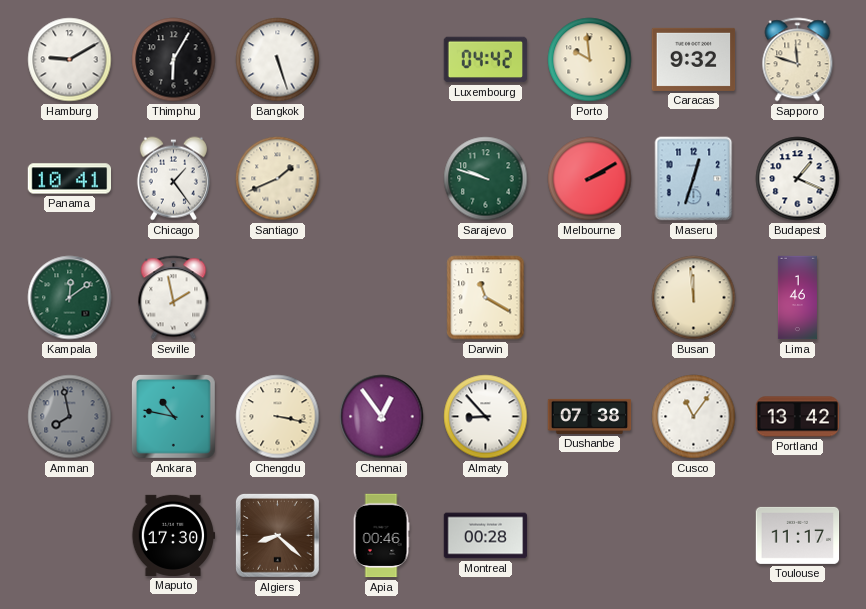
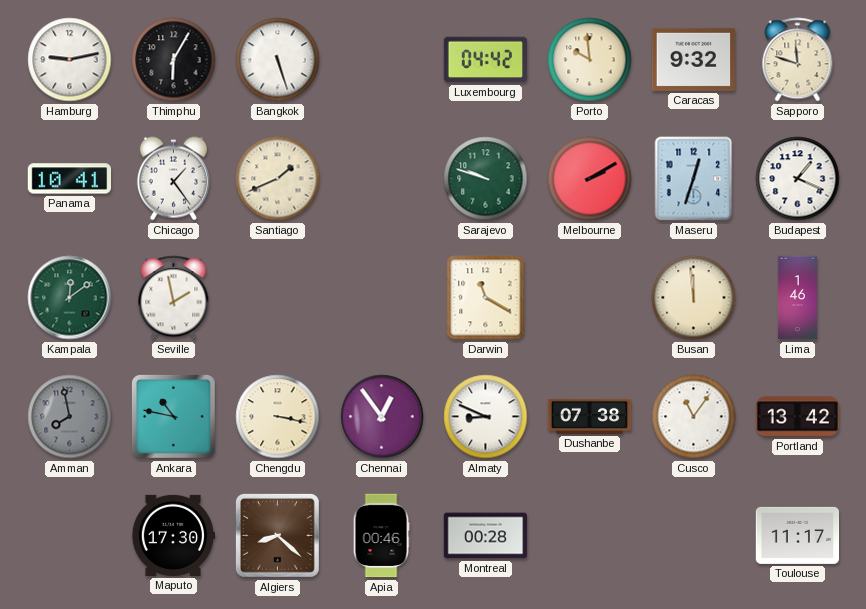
Hamburg: 9:10 -> 9:13
Almaty: 8:53 -> 8:49
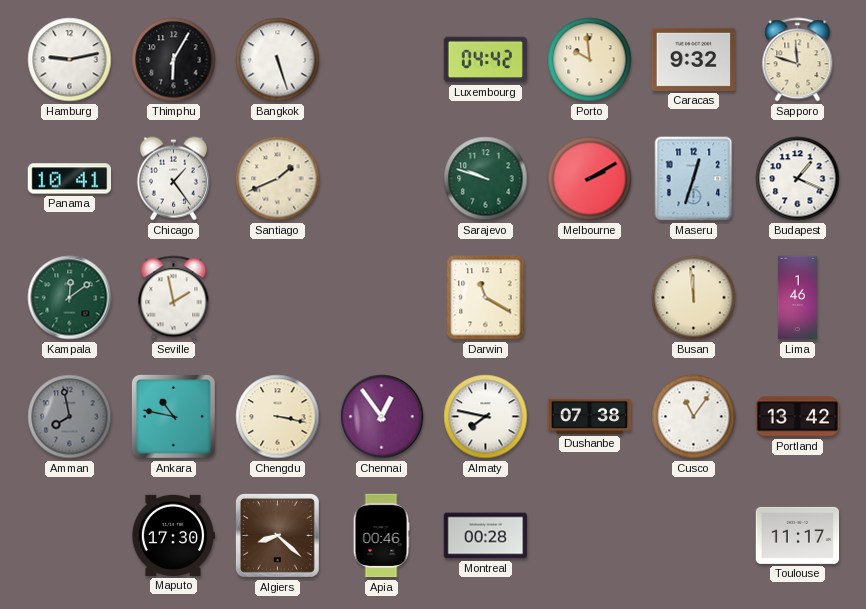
Almaty: 8:49 -> 7:47
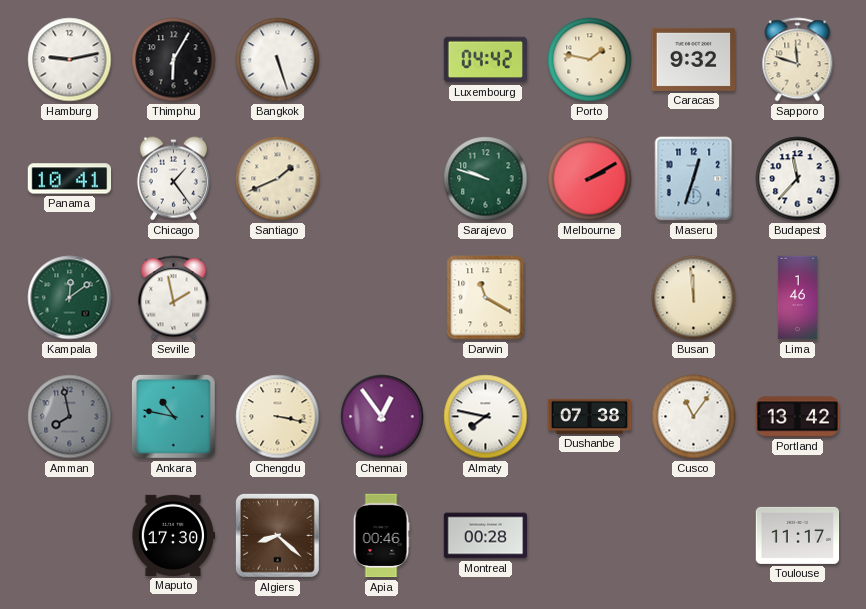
Porto: 9:59 -> 1:47
Budapest: 1:19 -> 11:37
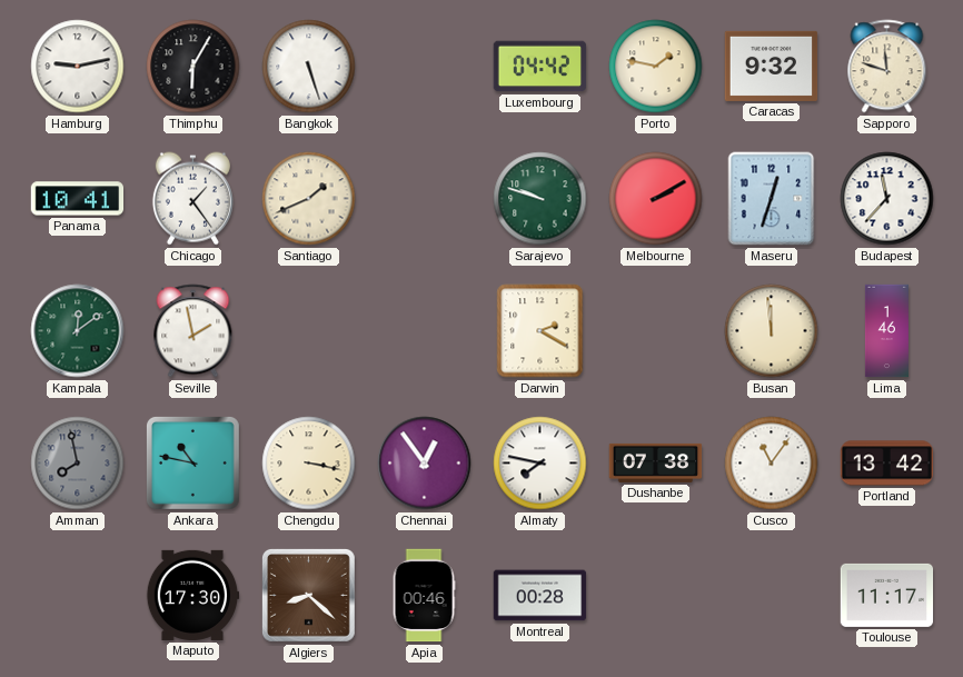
Darwin: 11:20 -> 2:20
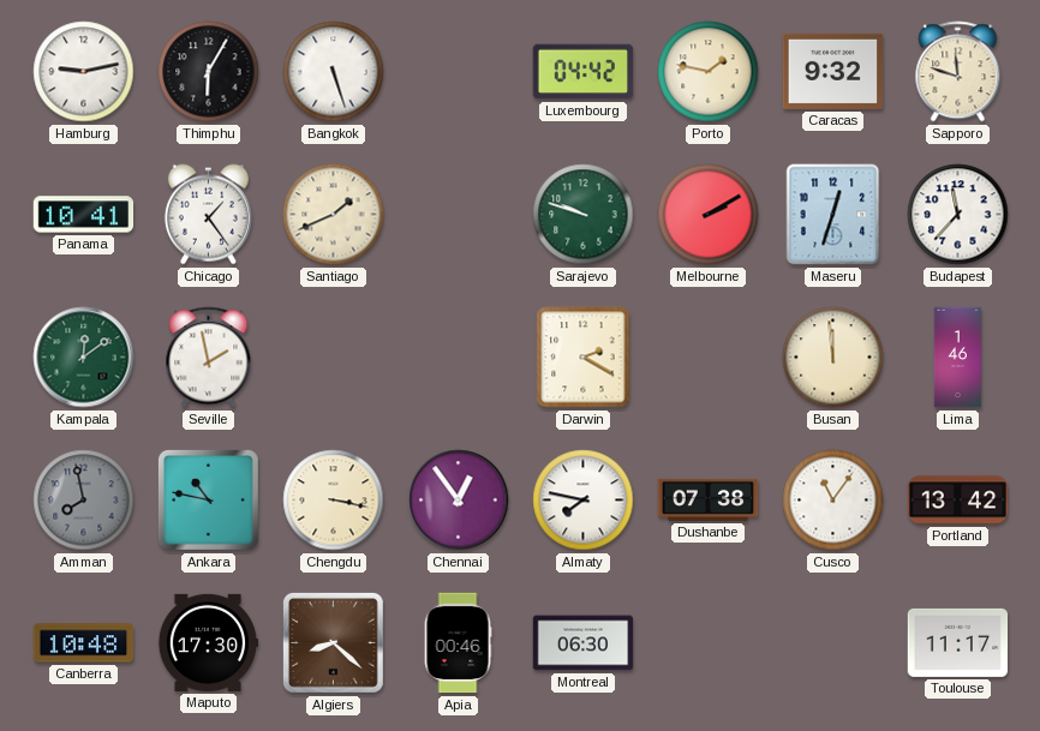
Canberra: none -> 10:48
Montreal: 00:28 -> 06:30
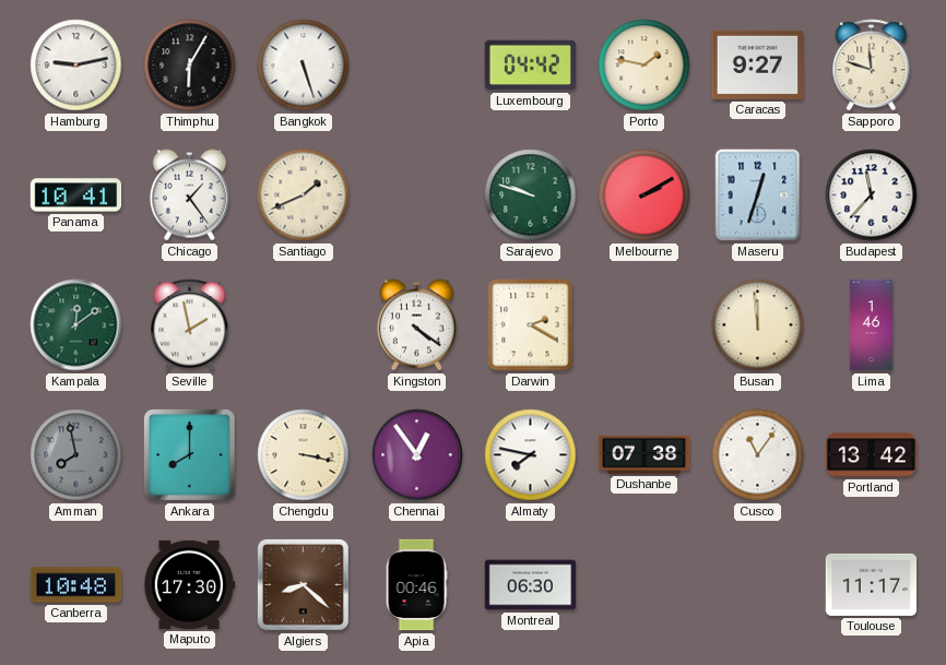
Caracas: 9:32 -> 9:27
Kingston: none -> 4:21
Ankara: 10:47 -> 8:00
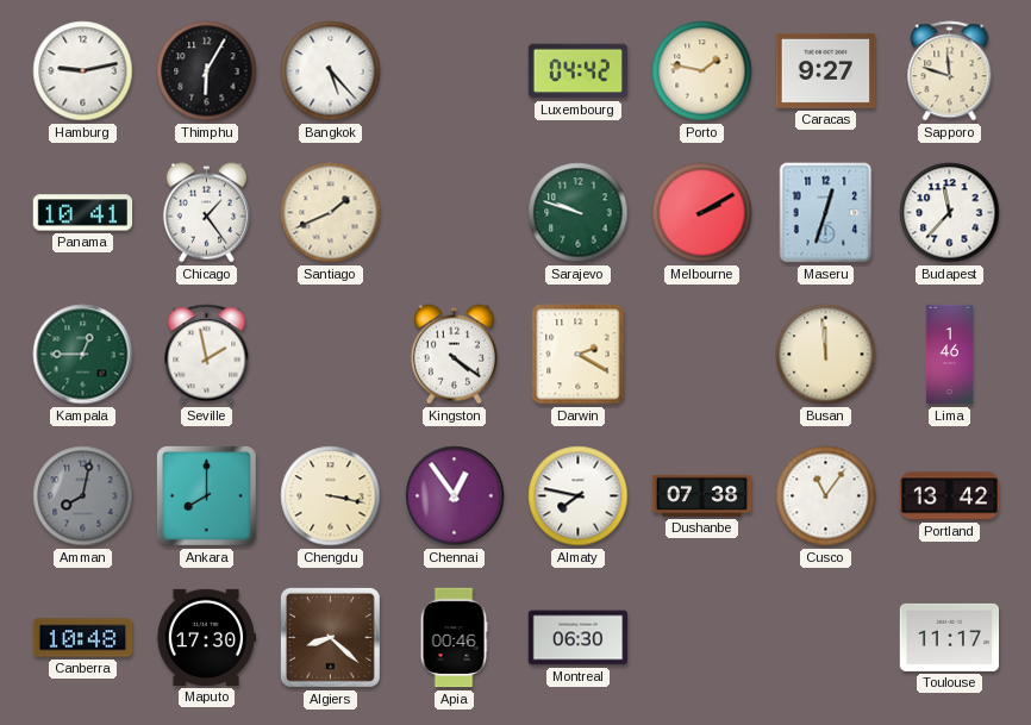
Bangkok: 5:27 -> 5:23
Kampala: 12:09 -> 12:45
Amman: 7:58 -> 8:02
